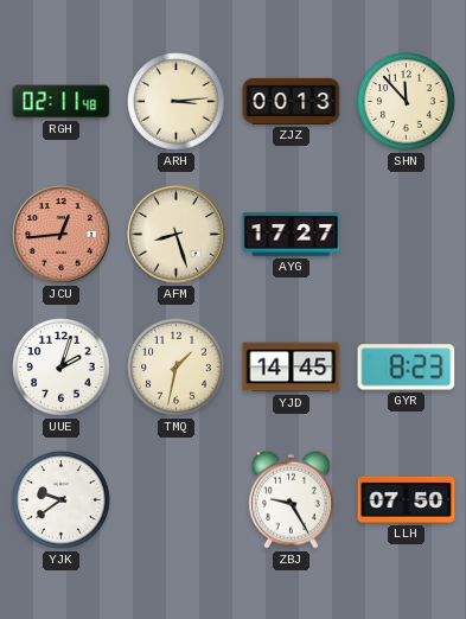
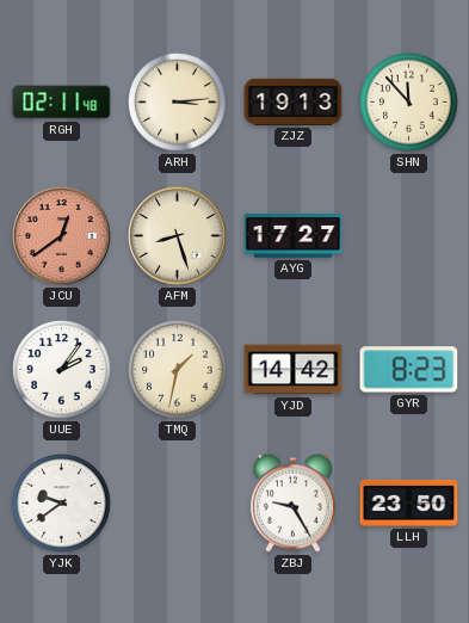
ZJZ: 00:13 -> 19:13
JCU: 12:44 -> 12:39
UUE: 2:03 -> 2:06
YJD: 14:45 -> 14:42
LLH: 07:50 -> 23:50
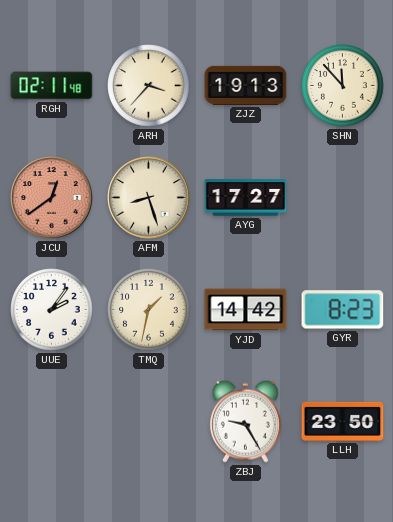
ARH: 3:14 -> 3:37
YJK: 9:39 -> none
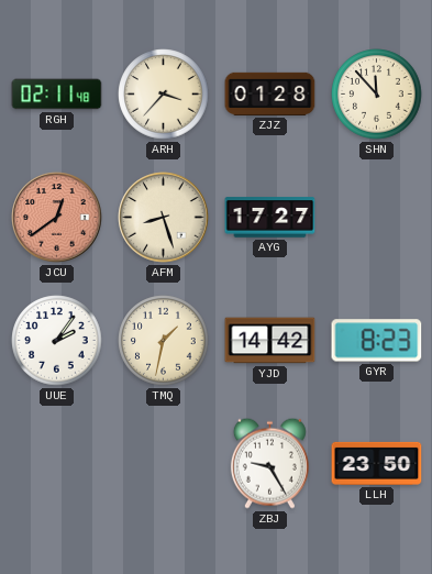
ZJZ: 19:13 -> 01:28
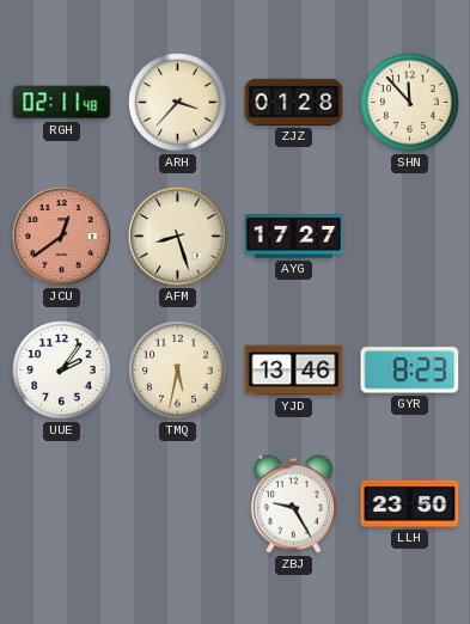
TMQ: 1:32 -> 5:32
YJD: 14:42 -> 13:46
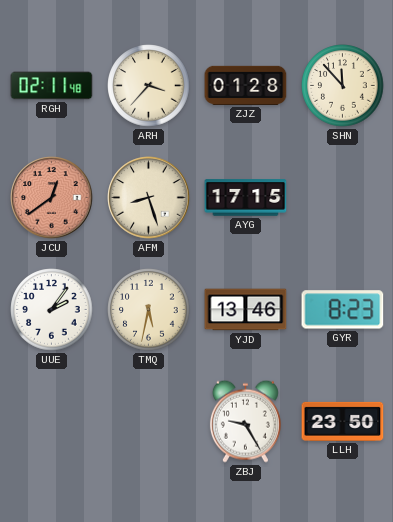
AYG: 17:27 -> 17:15
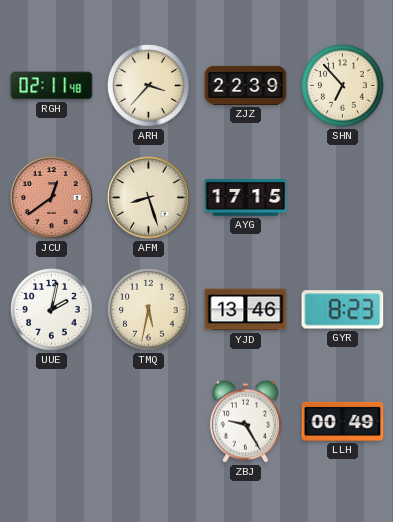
ZJZ: 01:28 -> 22:39
SHN: 11:53 -> 6:53
UUE: 2:06 -> 2:02
LLH: 23:50 -> 00:49
